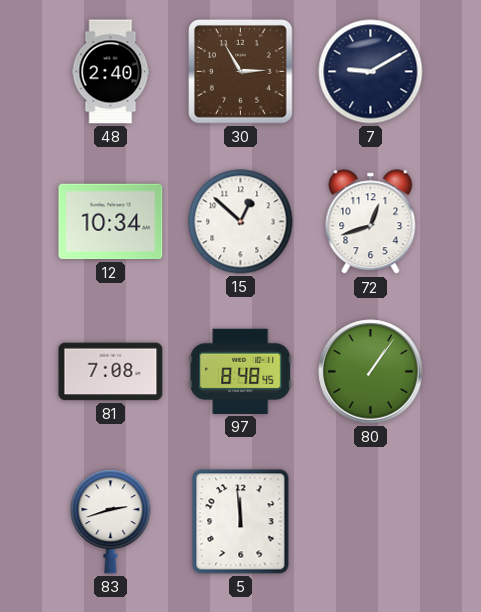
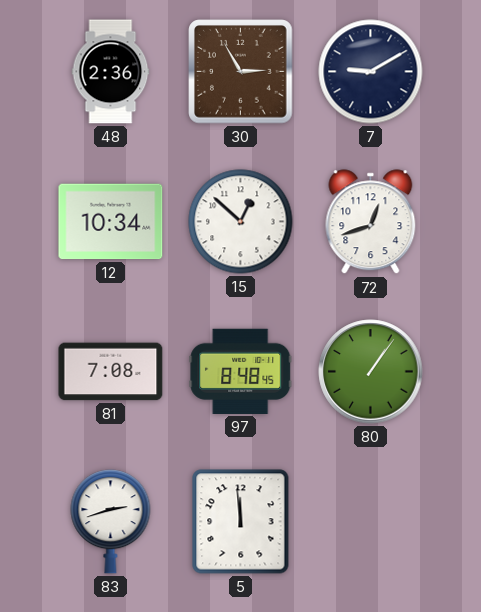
48: 2:40 -> 2:36
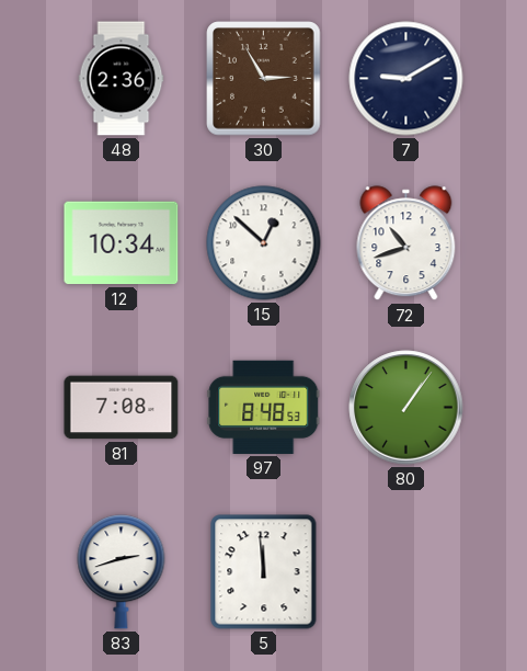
72: 12:42 -> 10:42
97: 8:48:45 -> 8:48:53
